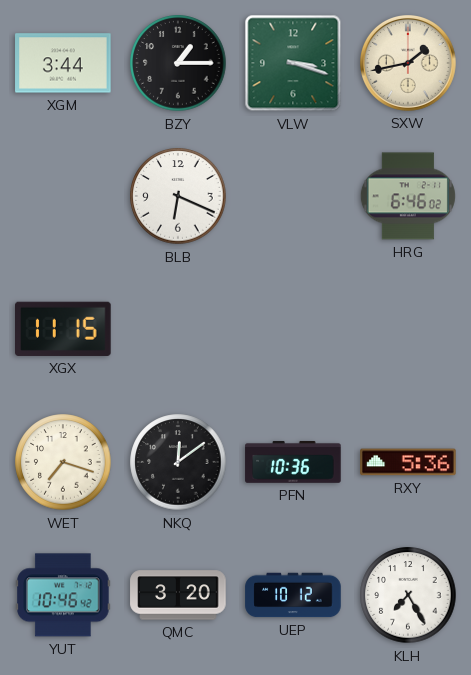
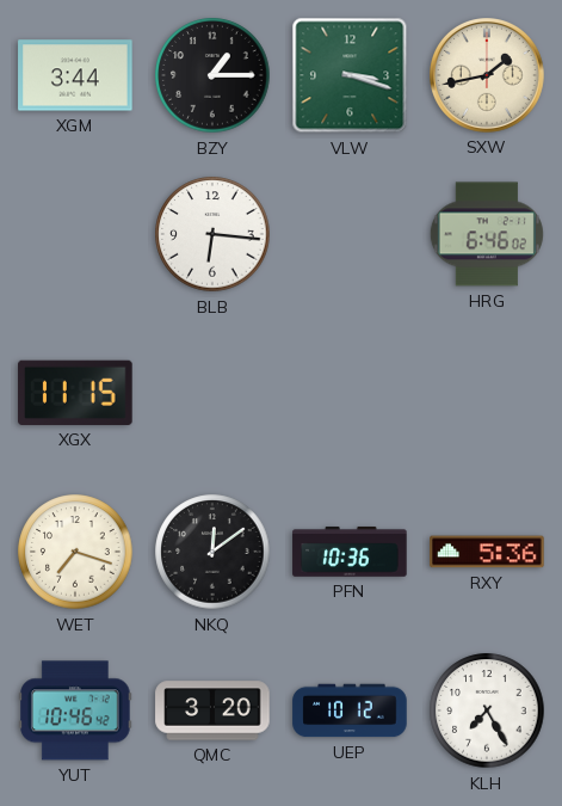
BLB: 6:19 -> 6:16
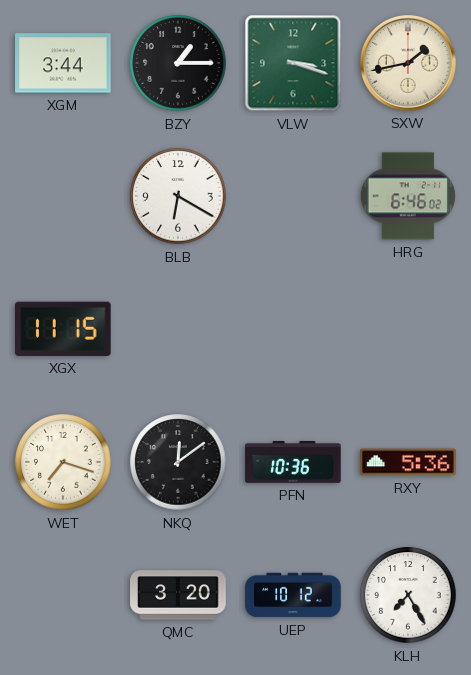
BLB: 6:16 -> 6:20
YUT: 10:46 -> none
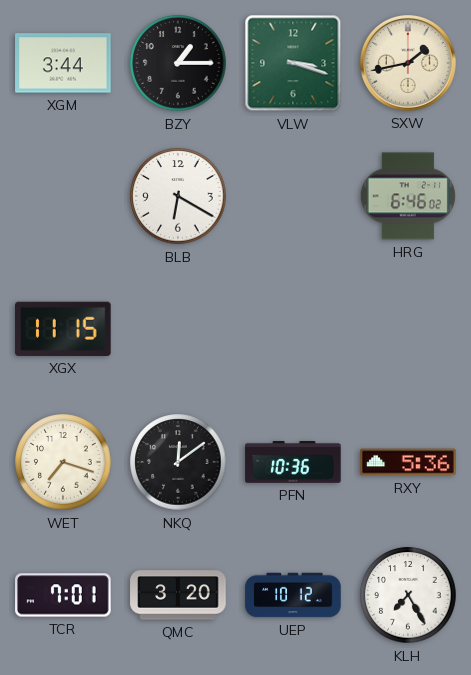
TCR: none -> 7:01
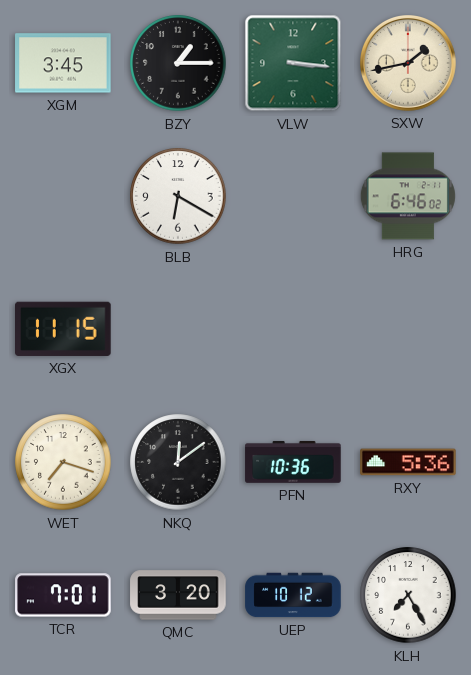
XGM: 3:44 -> 3:45
VLW: 3:18 -> 3:16
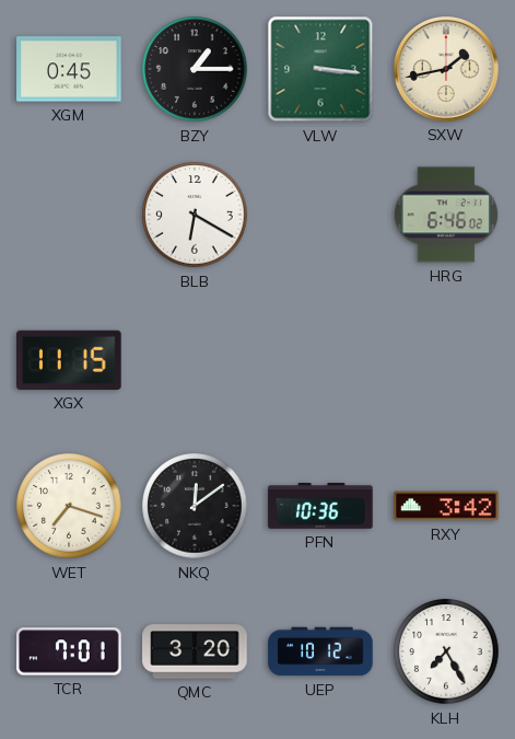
XGM: 3:45 -> 0:45
RXY: 5:36 -> 3:42
